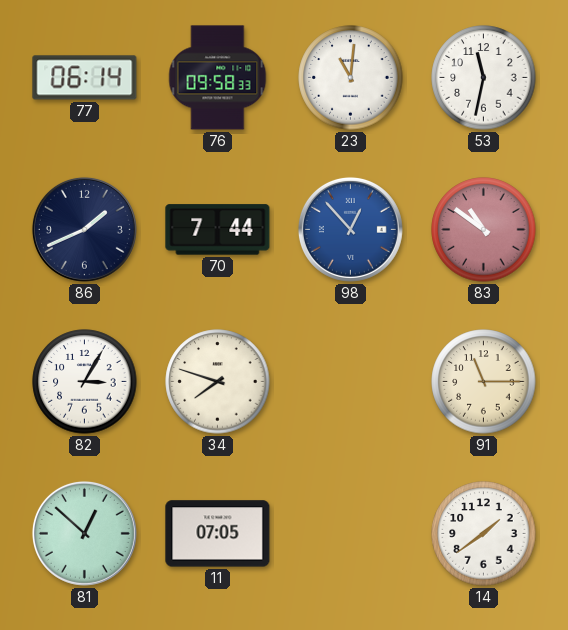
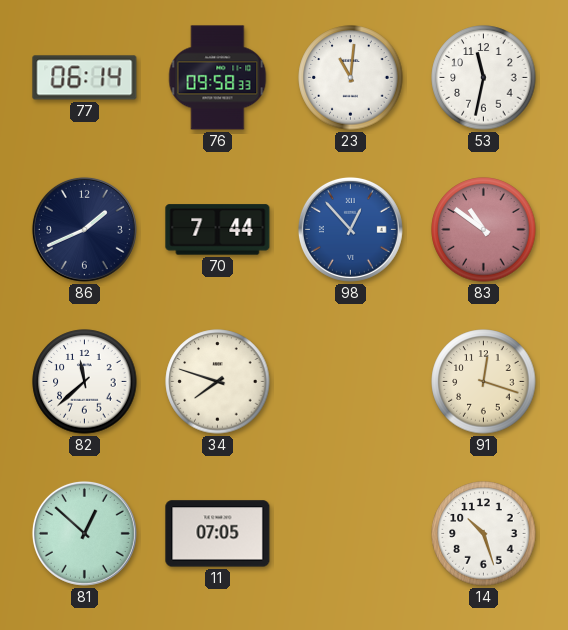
82: 3:05 -> 11:38
91: 11:15 -> 12:18
14: 1:39 -> 10:27
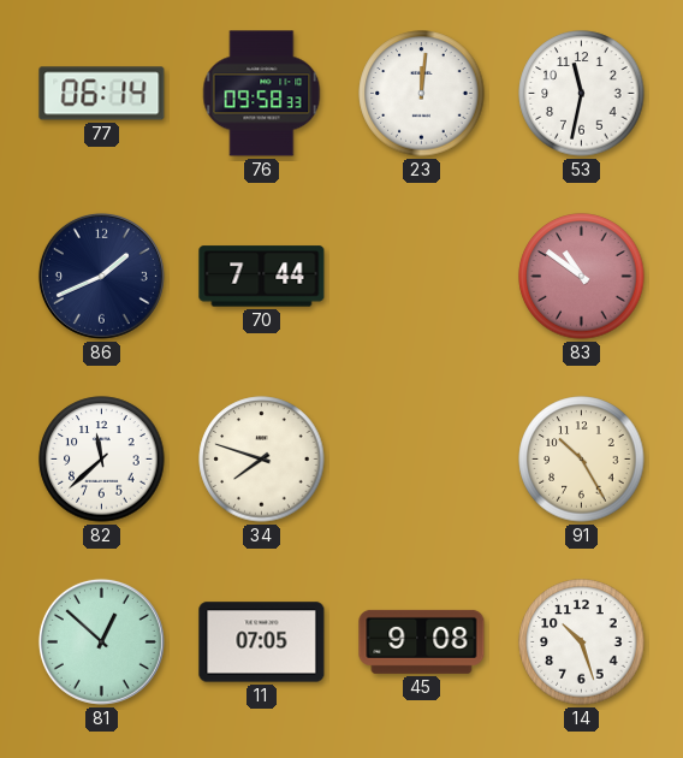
23: 11:01 -> 12:01
98: 12:53 -> none
91: 12:18 -> 10:25
45: none -> 9:08
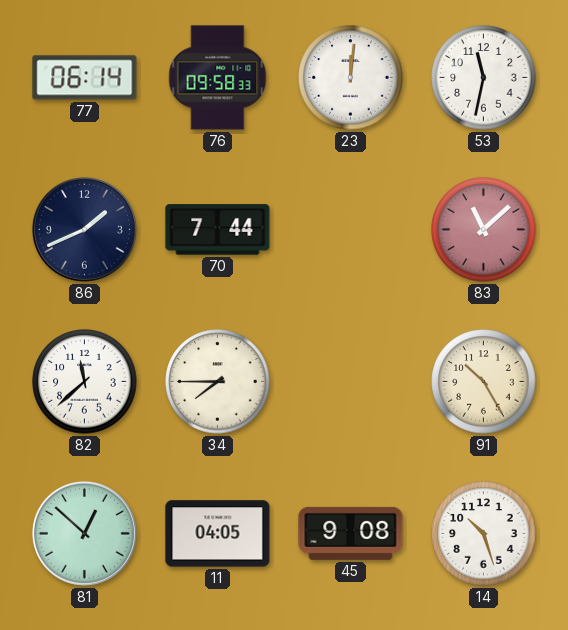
83: 10:51 -> 11:08
34: 7:48 -> 7:45
11: 07:05 -> 04:05
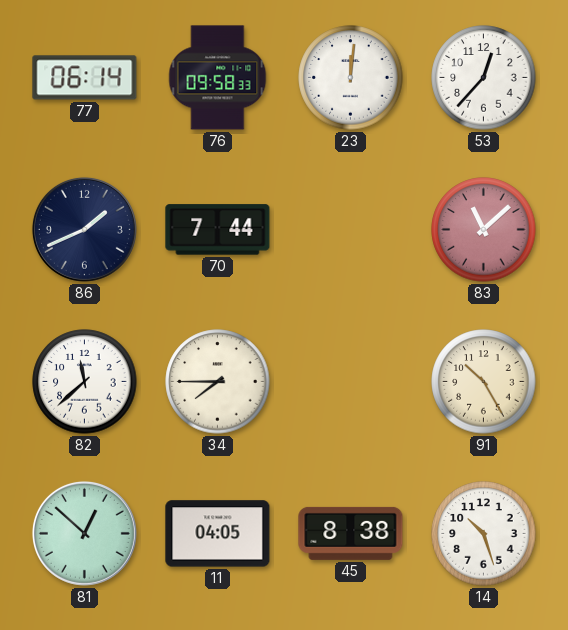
53: 11:32 -> 12:37
45: 9:08 -> 8:38
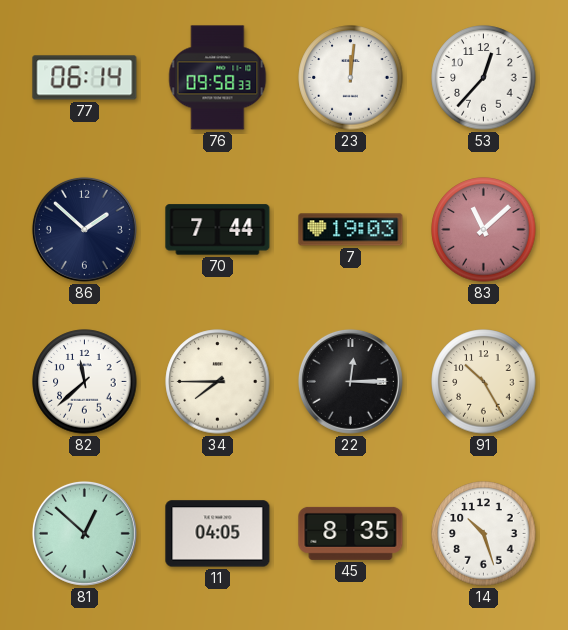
86: 1:41 -> 1:52
7: none -> 19:03
22: none -> 12:15
45: 8:38 -> 8:35
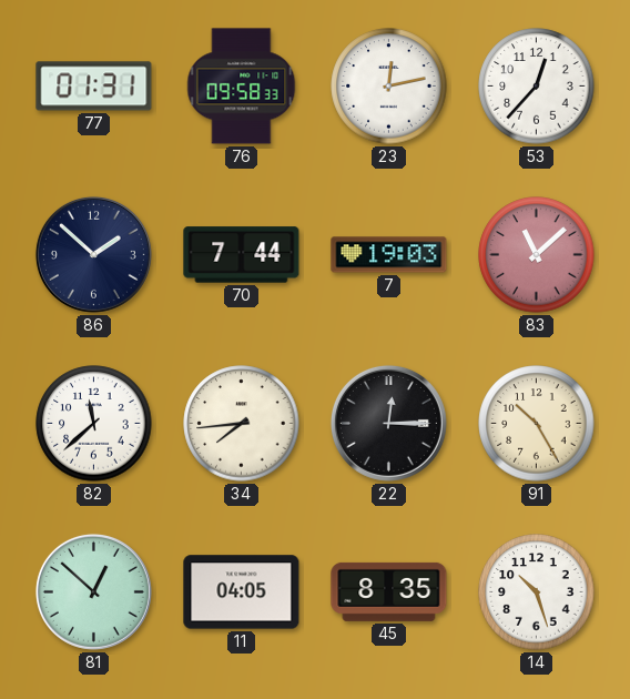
77: 06:14 -> 01:31
23: 12:01 -> 12:13
34: 7:45 -> 7:44
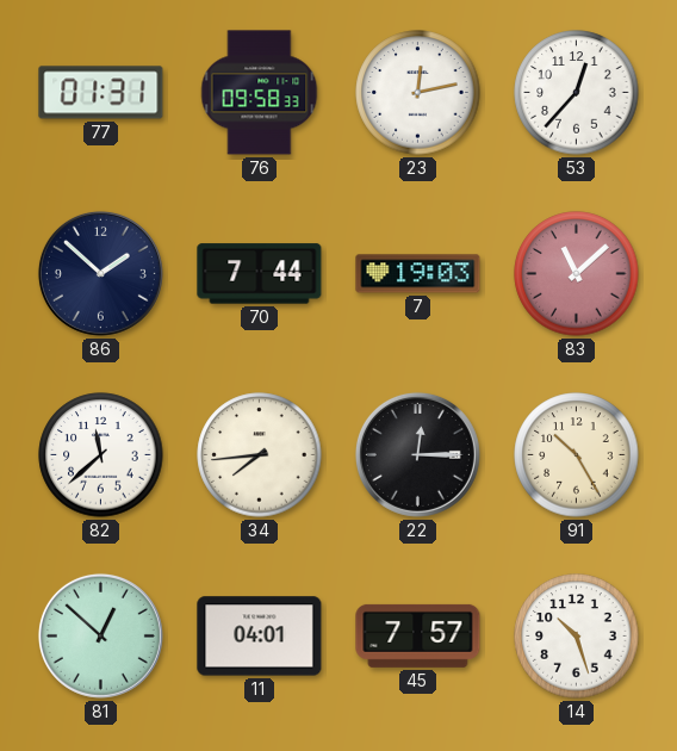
11: 04:05 -> 04:01
45: 8:35 -> 7:57
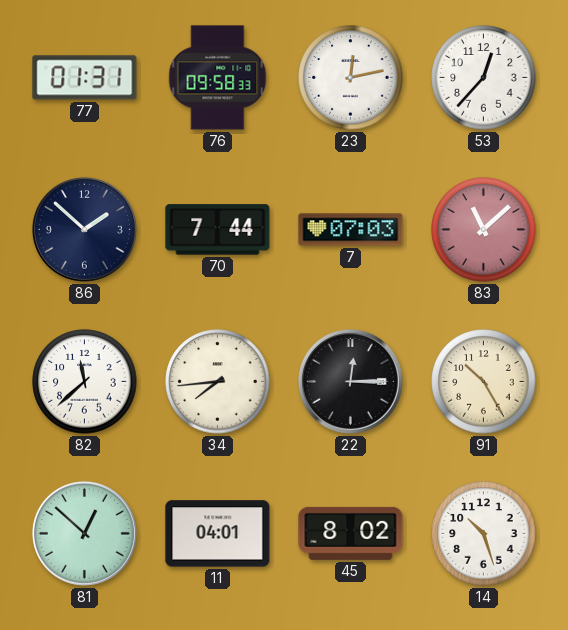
7: 19:03 -> 07:03
45: 7:57 -> 8:02
